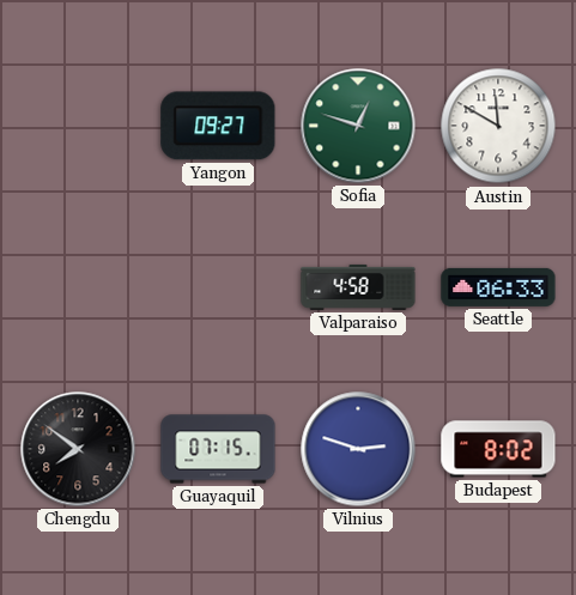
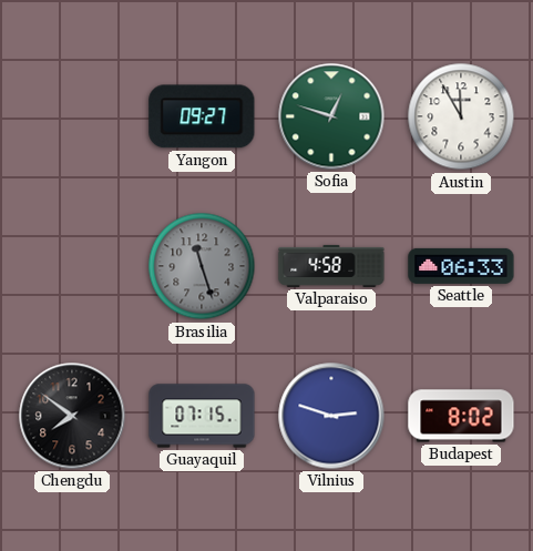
Austin: 11:50 -> 11:55
Brasilia: none -> 11:27
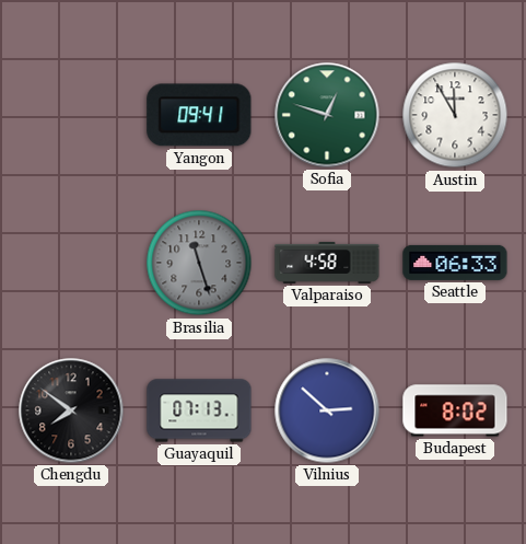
Yangon: 09:27 -> 09:41
Guayaquil: 07:15 -> 07:13
Vilnius: 2:48 -> 2:52
